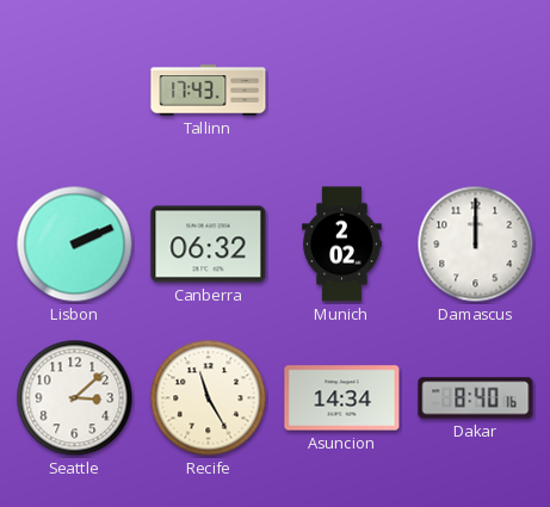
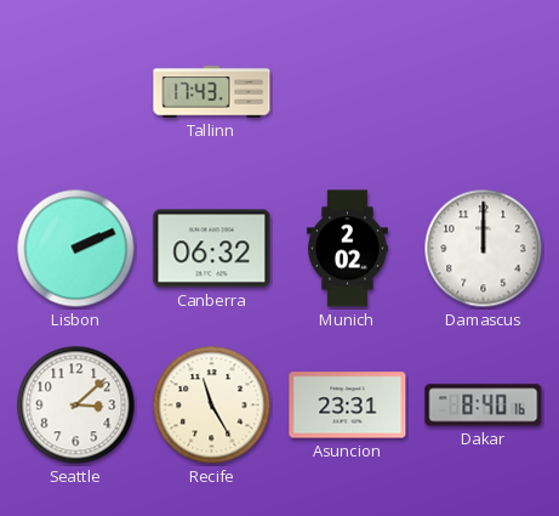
Asuncion: 14:34 -> 23:31
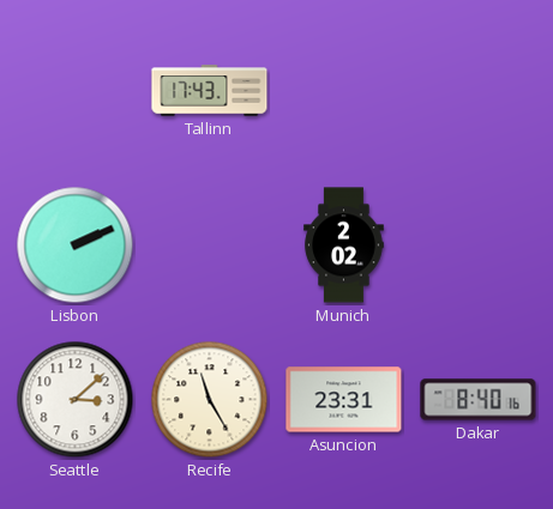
Canberra: 06:32 -> none
Damascus: 12:00 -> none
